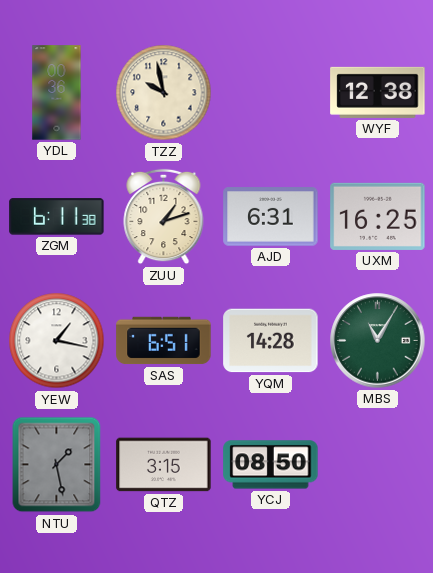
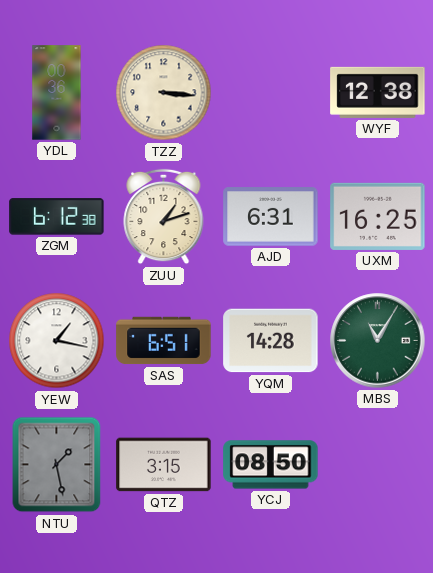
TZZ: 9:58 -> 3:16
ZGM: 6:11 -> 6:12
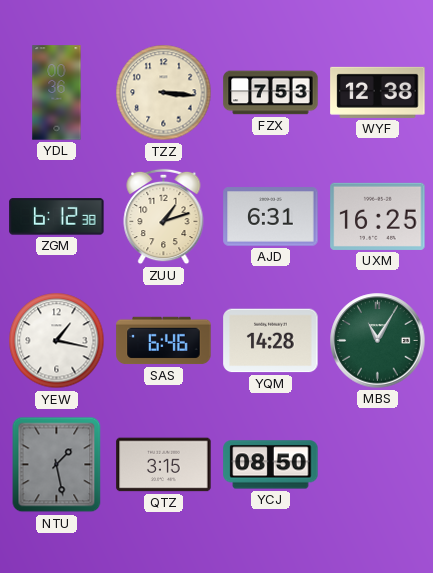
FZX: none -> 7:53
SAS: 6:51 -> 6:46
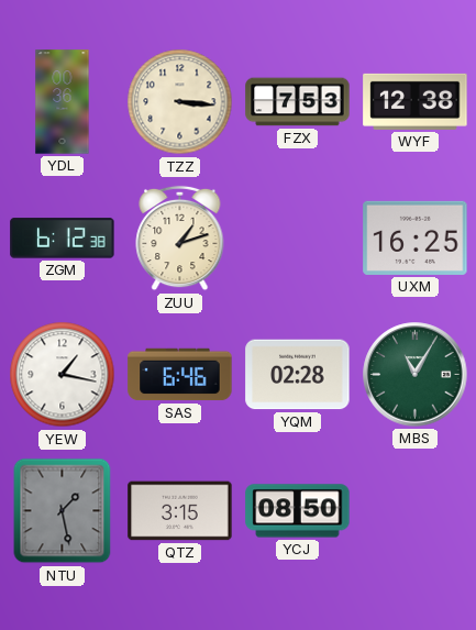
AJD: 6:31 -> none
YQM: 14:28 -> 02:28
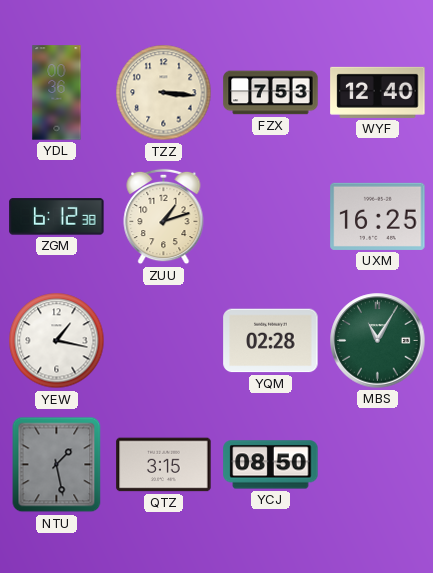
WYF: 12:38 -> 12:40
SAS: 6:46 -> none
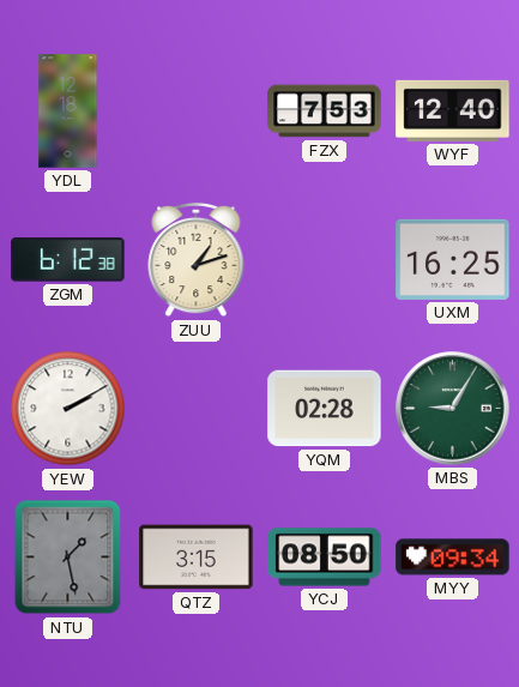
YDL: 00:36 -> 12:18
TZZ: 3:16 -> none
YEW: 1:17 -> 2:10
MBS: 11:05 -> 9:05
MYY: none -> 09:34
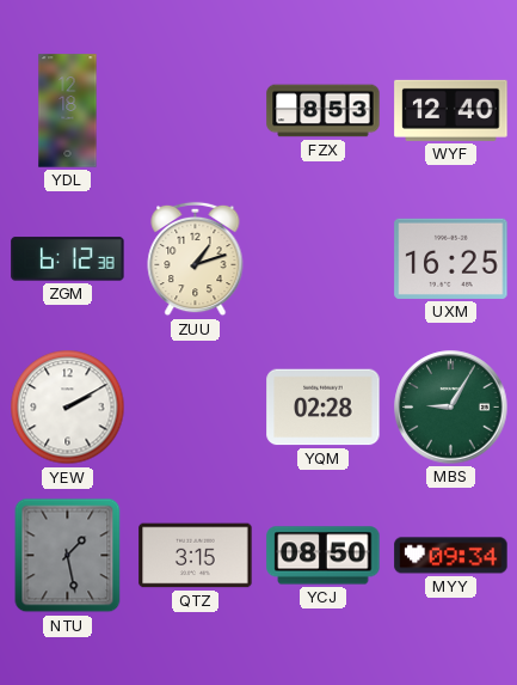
FZX: 7:53 -> 8:53
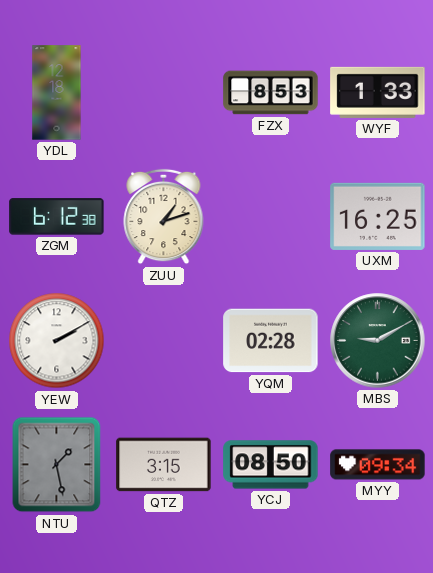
WYF: 12:40 -> 1:33
MBS: 9:05 -> 9:10
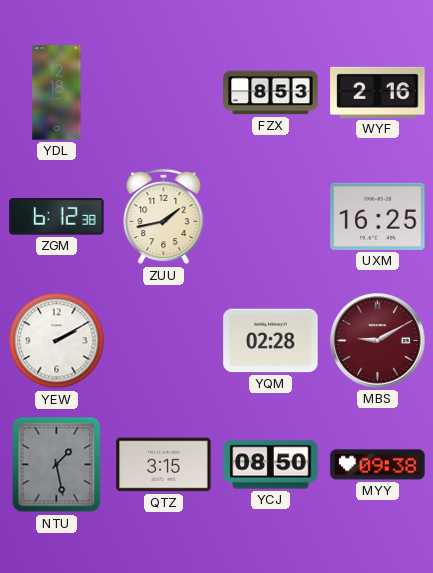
WYF: 1:33 -> 2:16
ZUU: 1:12 -> 1:43
MBS dial: green -> burgundy
MYY: 09:34 -> 09:38
